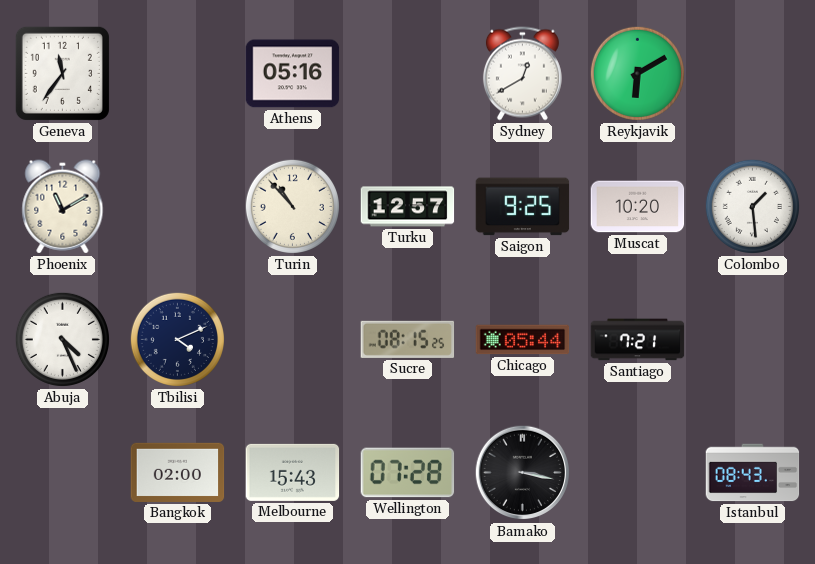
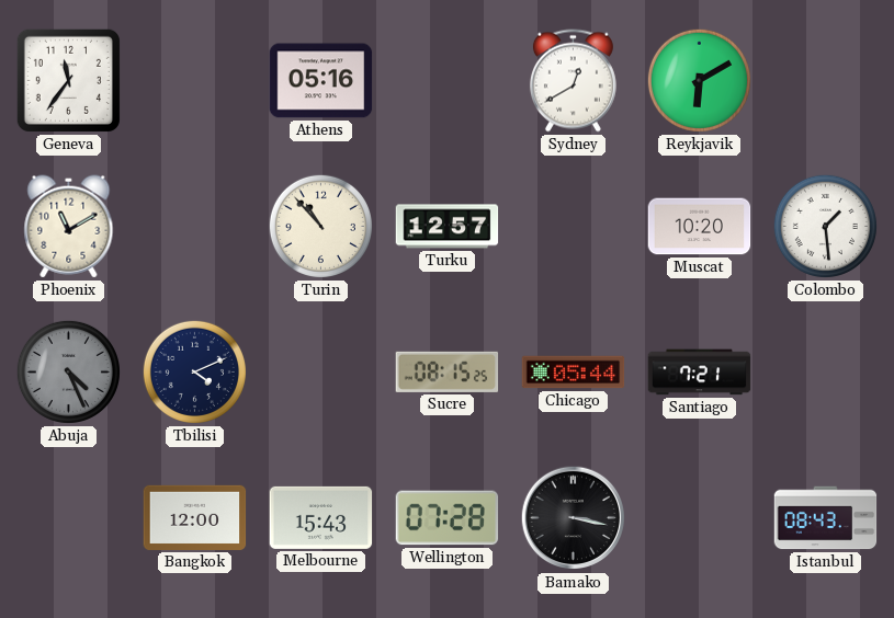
Saigon: 9:25 -> none
Abuja dial: white -> grey
Bangkok: 02:00 -> 12:00
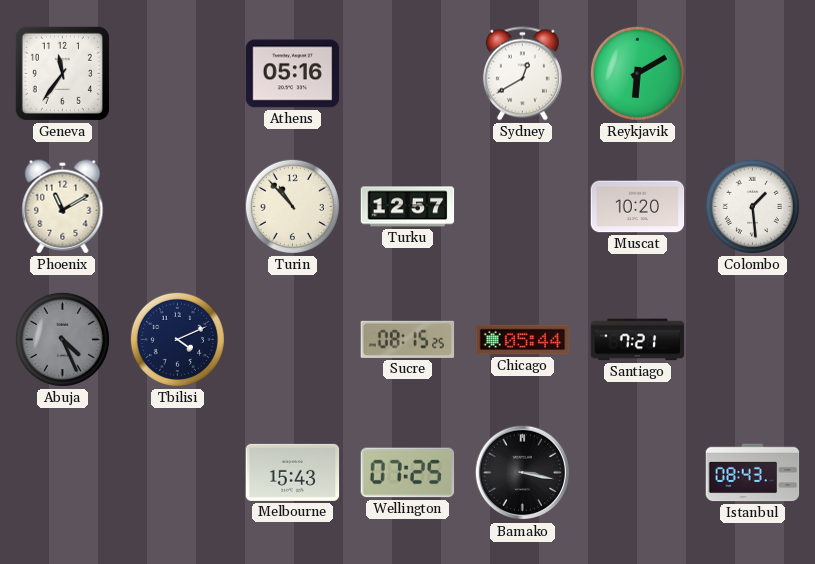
Bangkok: 12:00 -> none
Wellington: 07:28 -> 07:25
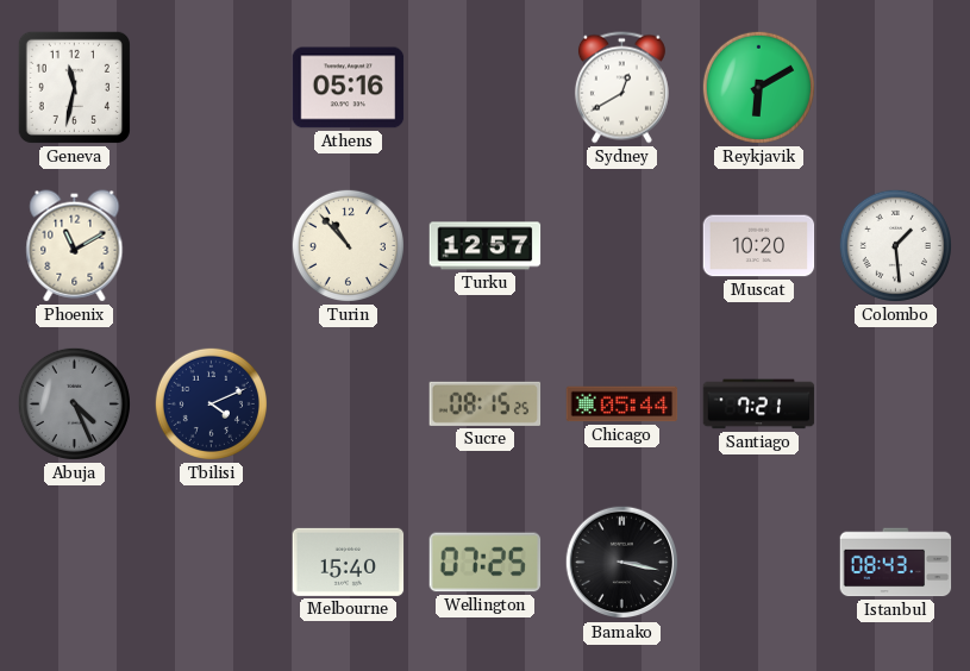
Geneva: 11:36 -> 11:32
Melbourne: 15:43 -> 15:40
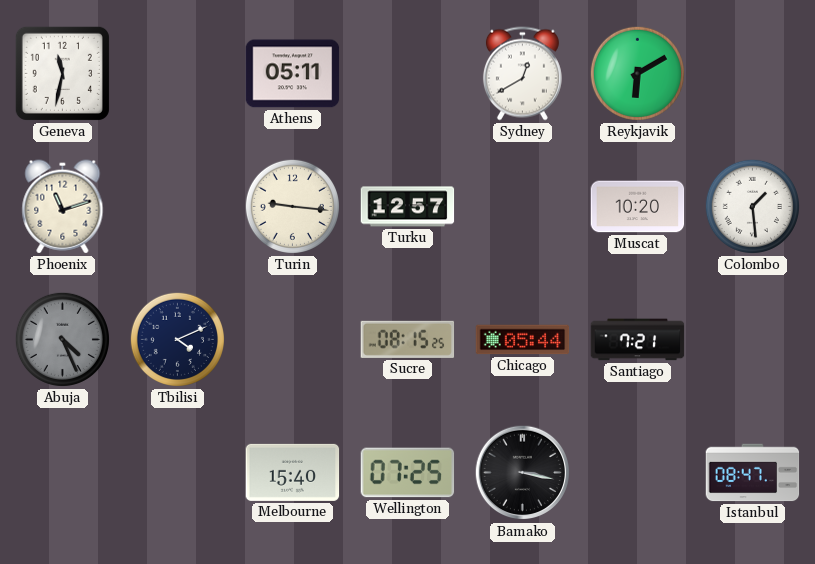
Athens: 05:16 -> 05:11
Phoenix: 11:10 -> 11:12
Turin: 10:53 -> 9:16
Istanbul: 08:43 -> 08:47
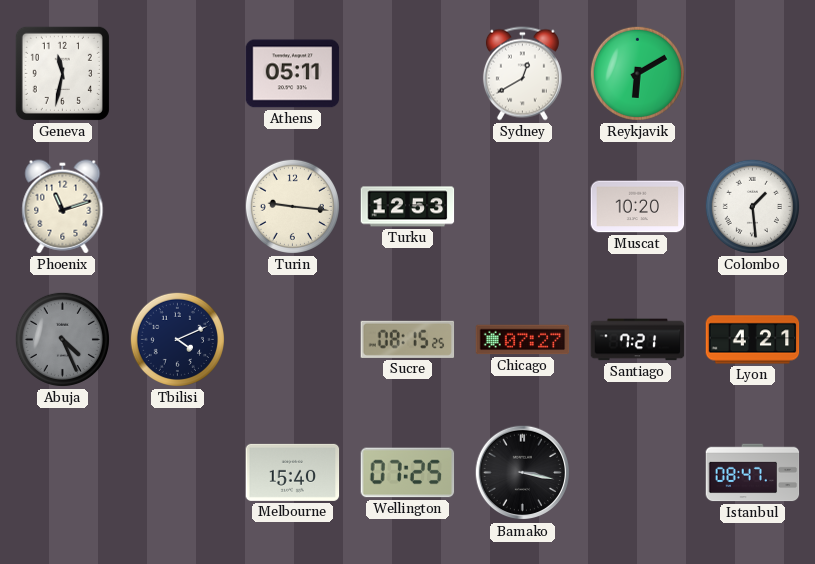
Turku: 12:57 -> 12:53
Chicago: 05:44 -> 07:27
Lyon: none -> 4:21
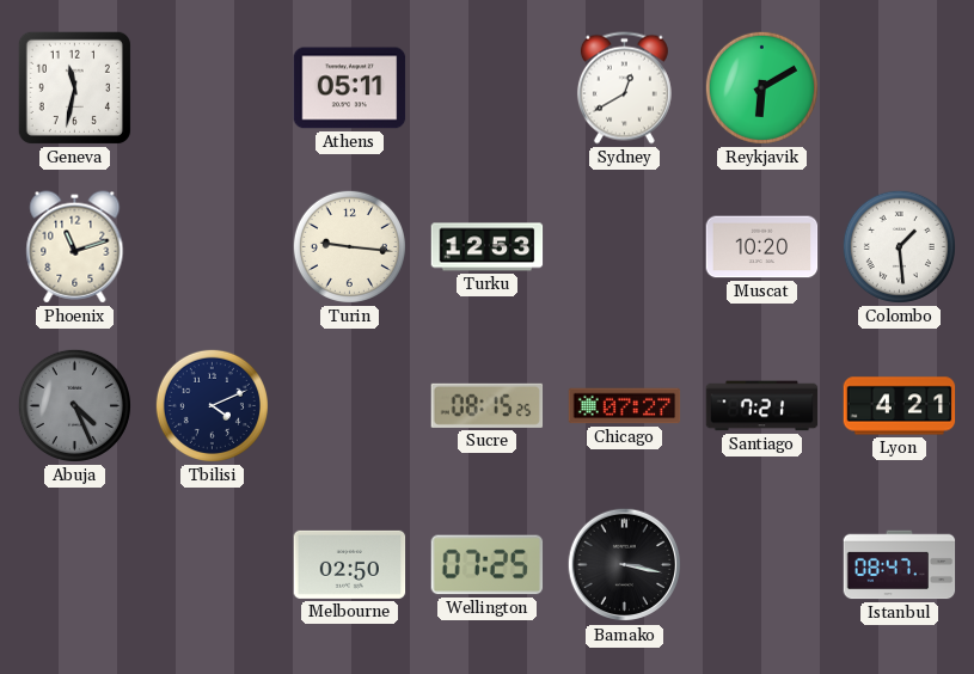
Melbourne: 15:40 -> 02:50
